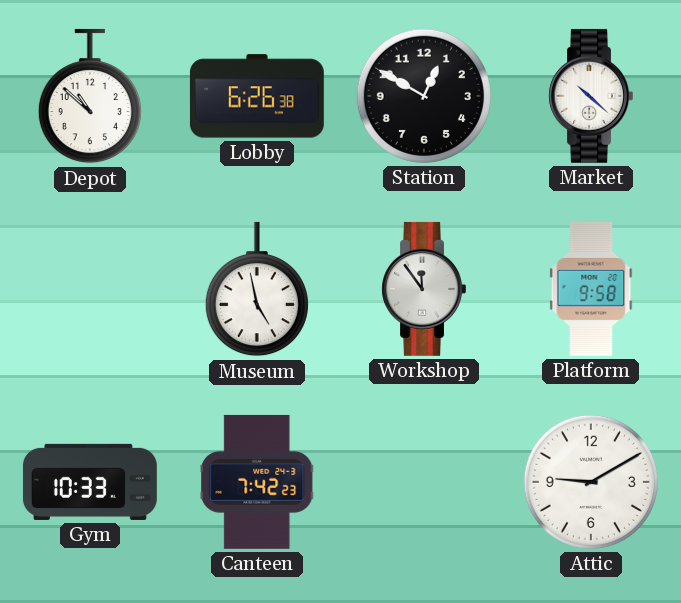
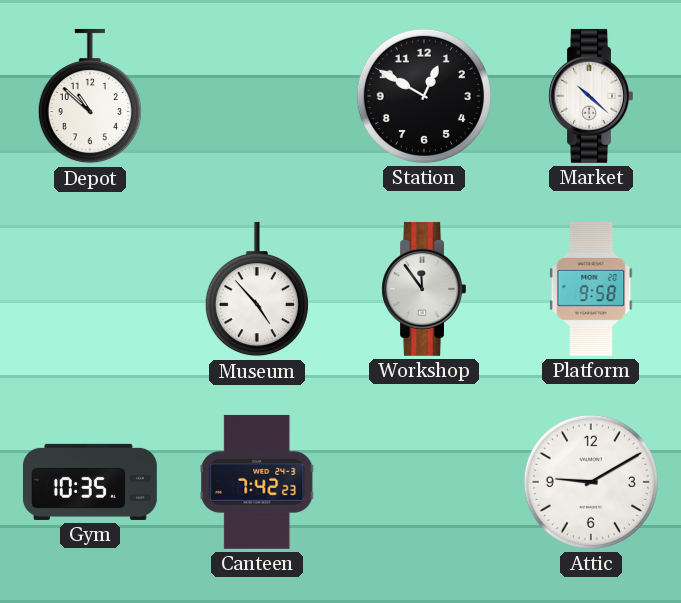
Lobby: 6:26 -> none
Museum: 4:58 -> 4:53
Gym: 10:33 -> 10:35
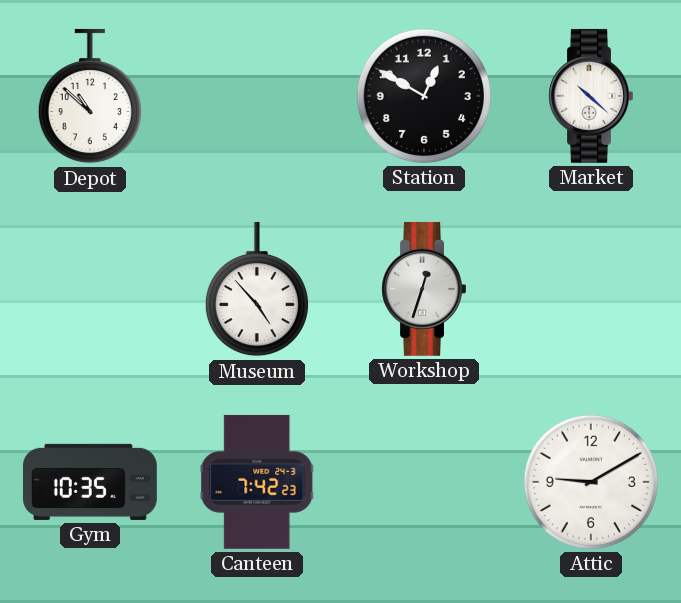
Workshop: 11:54 -> 12:33
Platform: 9:58 -> none
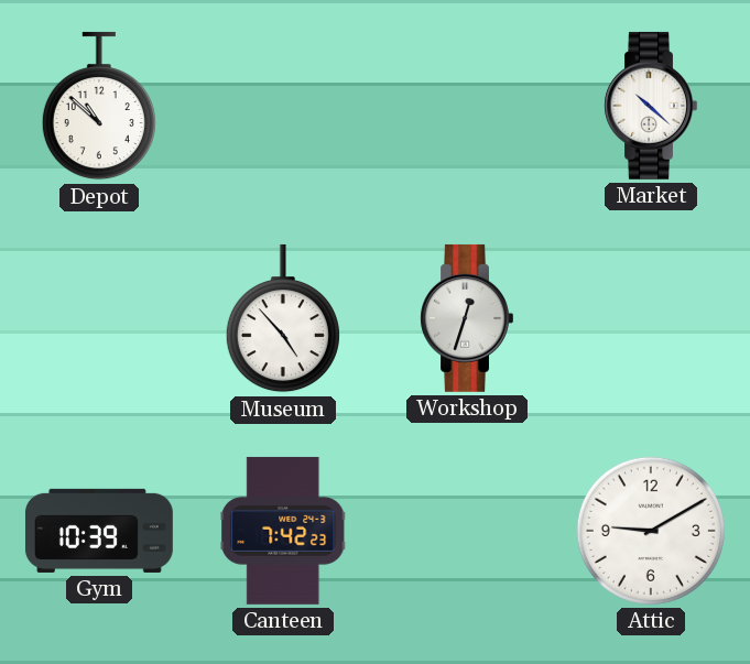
Station: 12:50 -> none
Gym: 10:35 -> 10:39
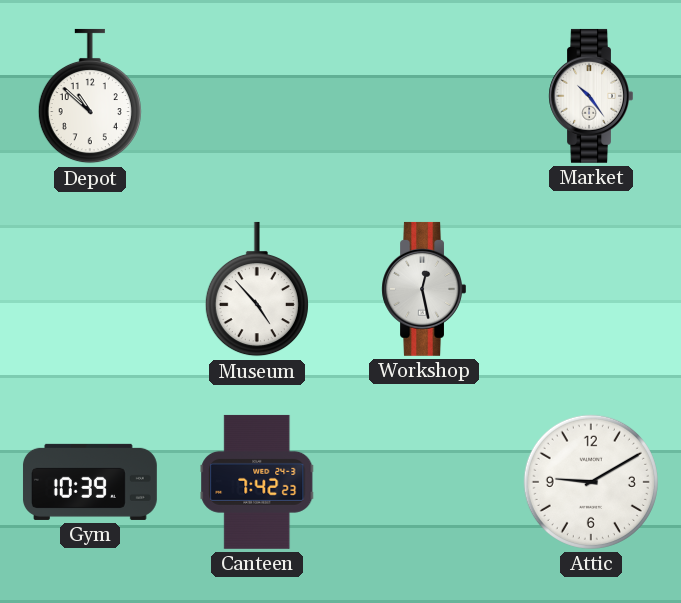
Market: 10:22 -> 10:24
Workshop: 12:33 -> 12:28
